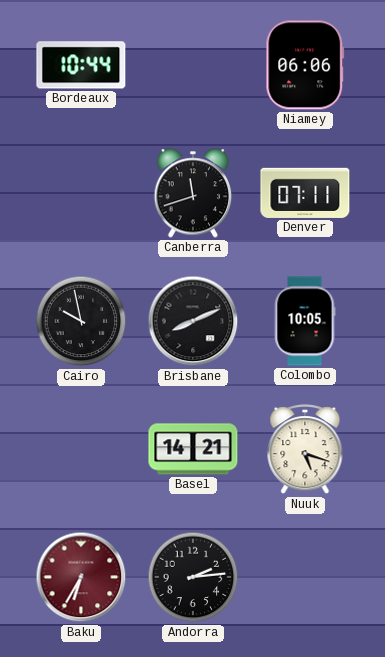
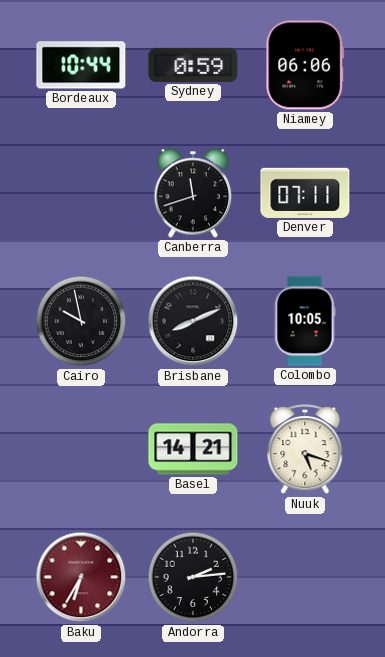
Sydney: none -> 0:59
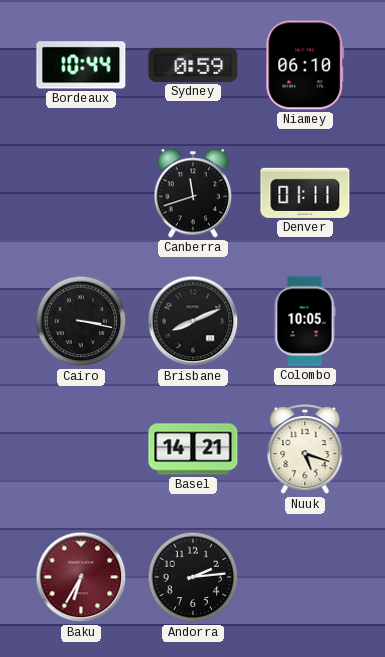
Niamey: 06:06 -> 06:10
Denver: 07:11 -> 01:11
Cairo: 9:58 -> 3:17
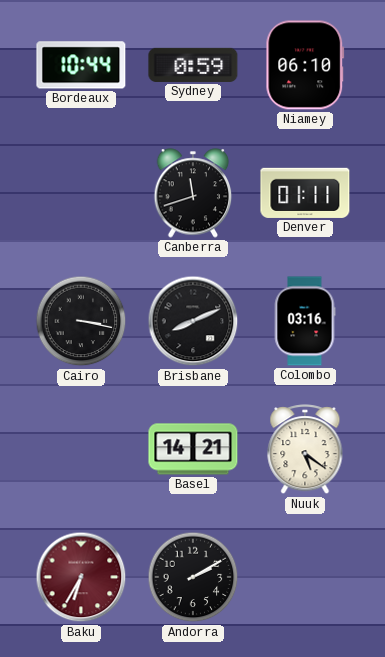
Colombo: 10:05 -> 03:16
Nuuk: 5:18 -> 5:21
Andorra: 2:14 -> 2:10
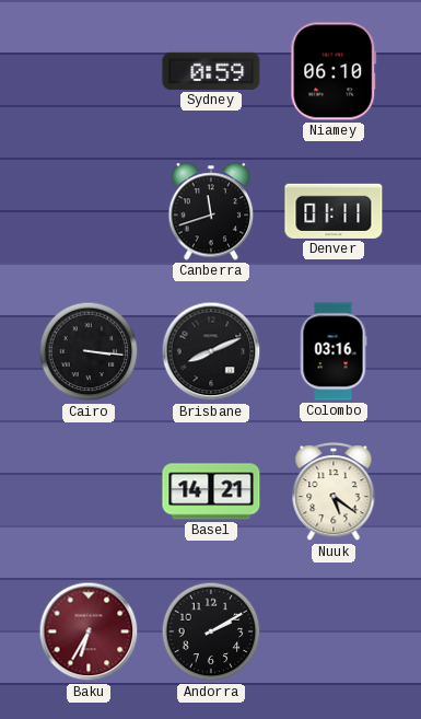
Bordeaux: 10:44 -> none
Cairo: 3:17 -> 3:16
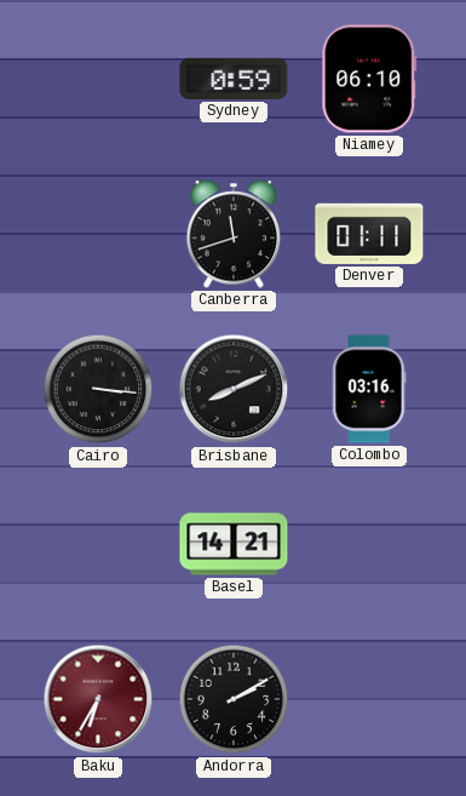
Nuuk: 5:21 -> none
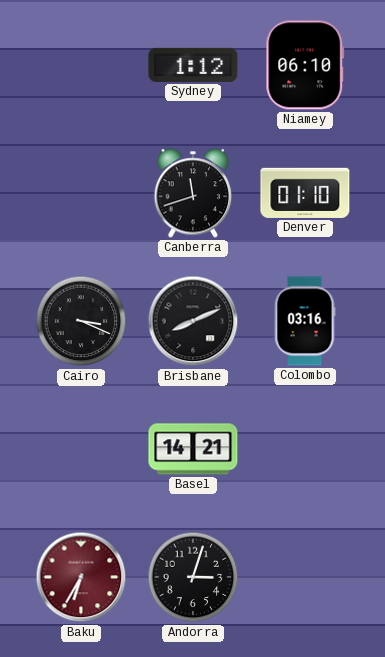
Sydney: 0:59 -> 1:12
Denver: 01:11 -> 01:10
Cairo: 3:16 -> 3:19
Andorra: 2:10 -> 3:03
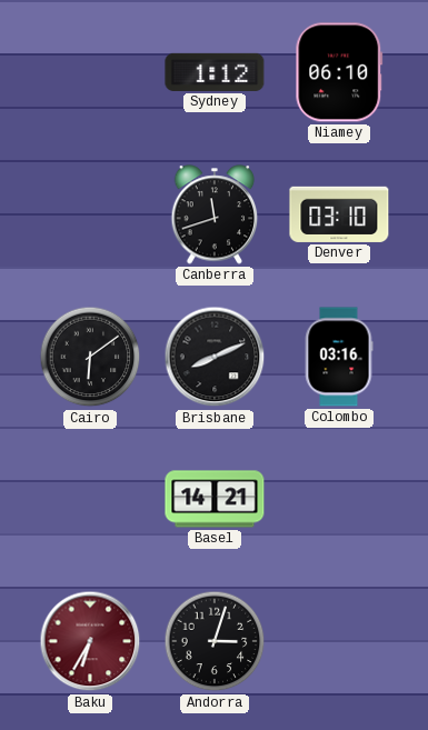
Denver: 01:10 -> 03:10
Cairo: 3:19 -> 6:09
